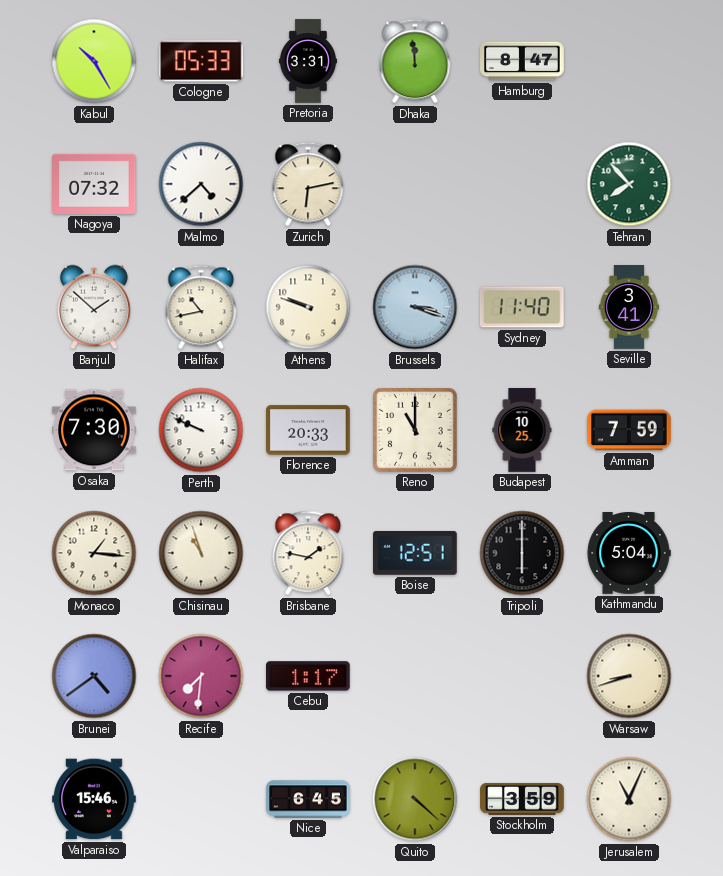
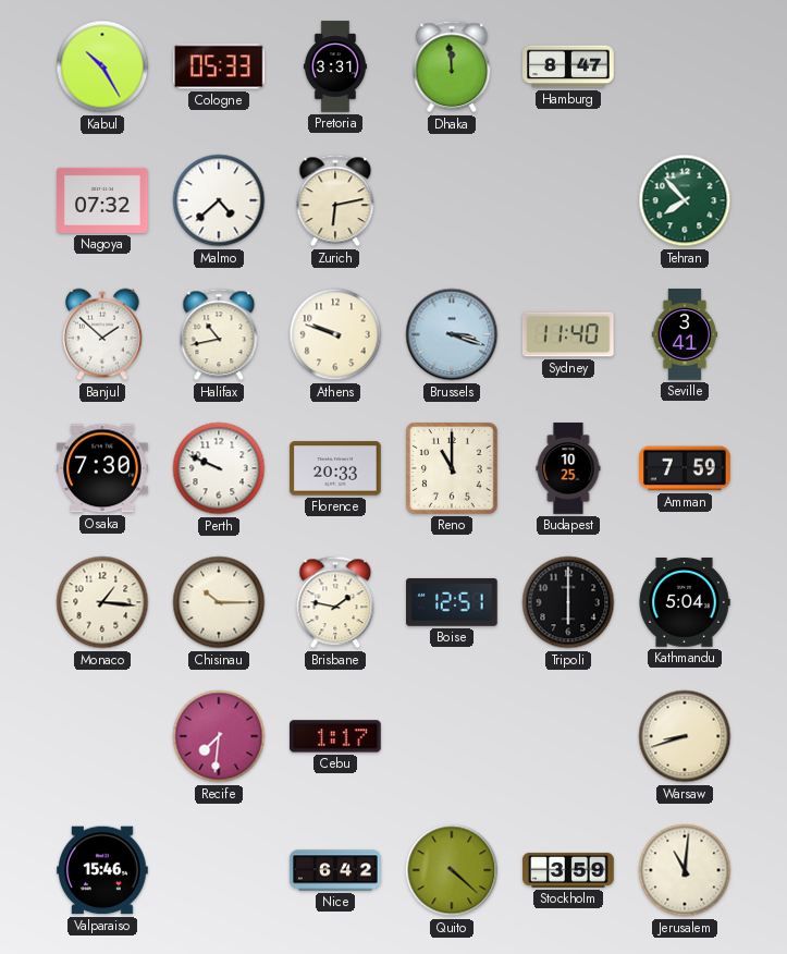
Chisinau: 10:57 -> 10:15
Brunei: 4:39 -> none
Nice: 6:45 -> 6:42
Jerusalem: 11:04 -> 11:01
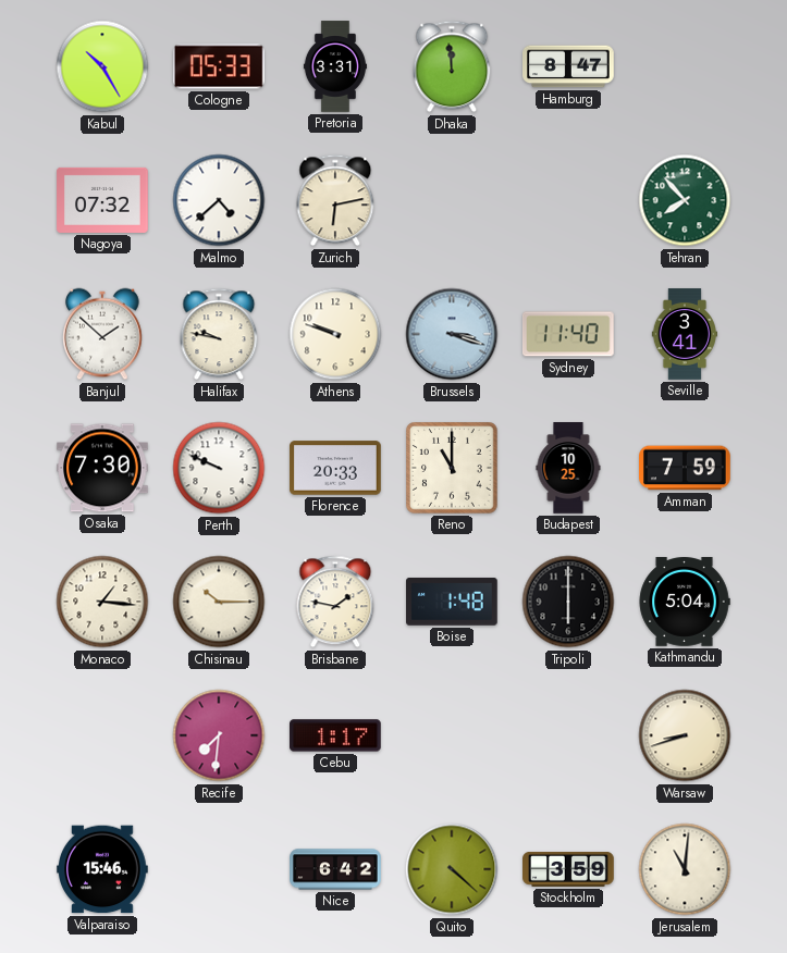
Halifax: 10:43 -> 9:47
Boise: 12:51 -> 1:48
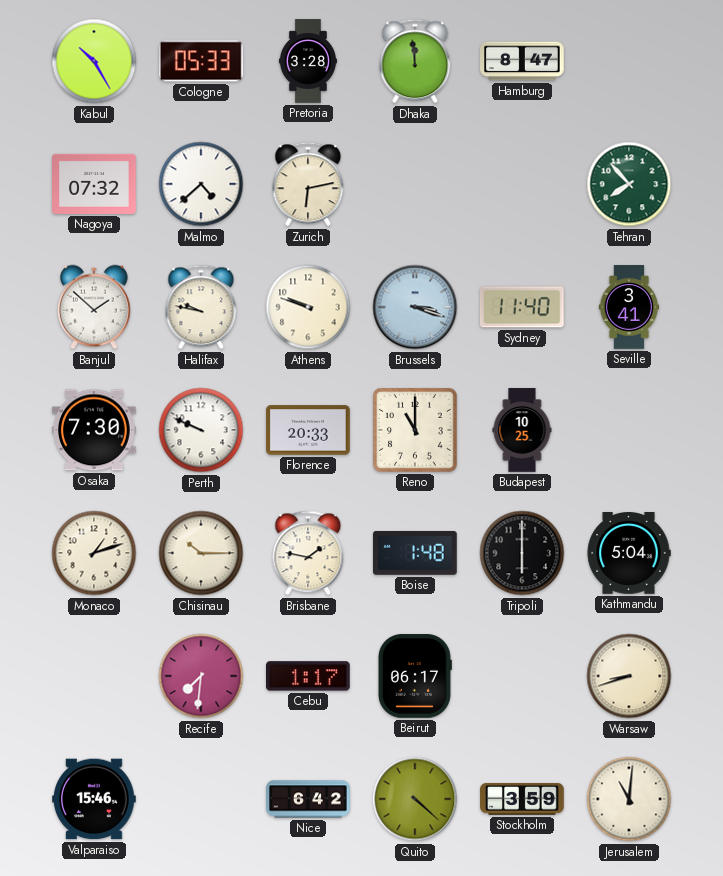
Pretoria: 3:31 -> 3:28
Amman: 7:59 -> none
Monaco: 1:16 -> 1:12
Beirut: none -> 06:17
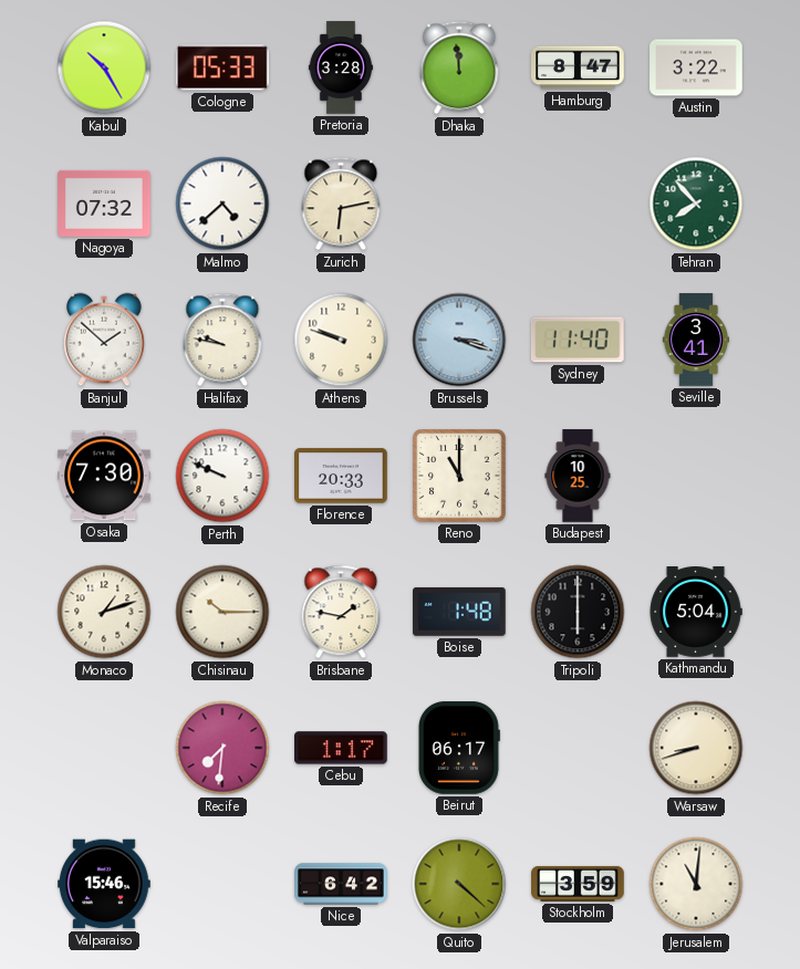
Austin: none -> 3:22
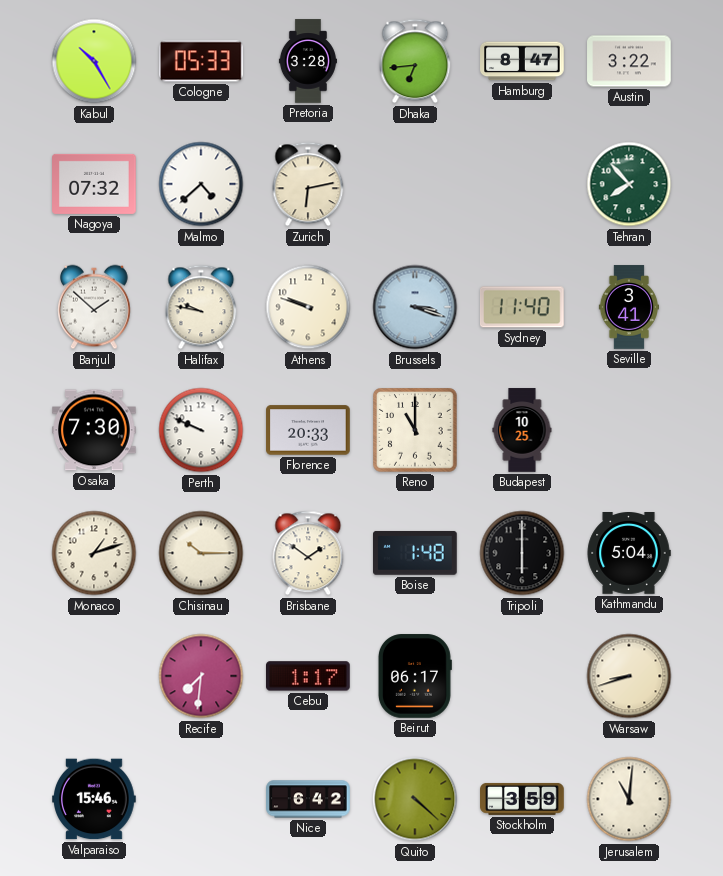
Dhaka: 11:59 -> 6:44
Brisbane: 1:47 -> 1:51
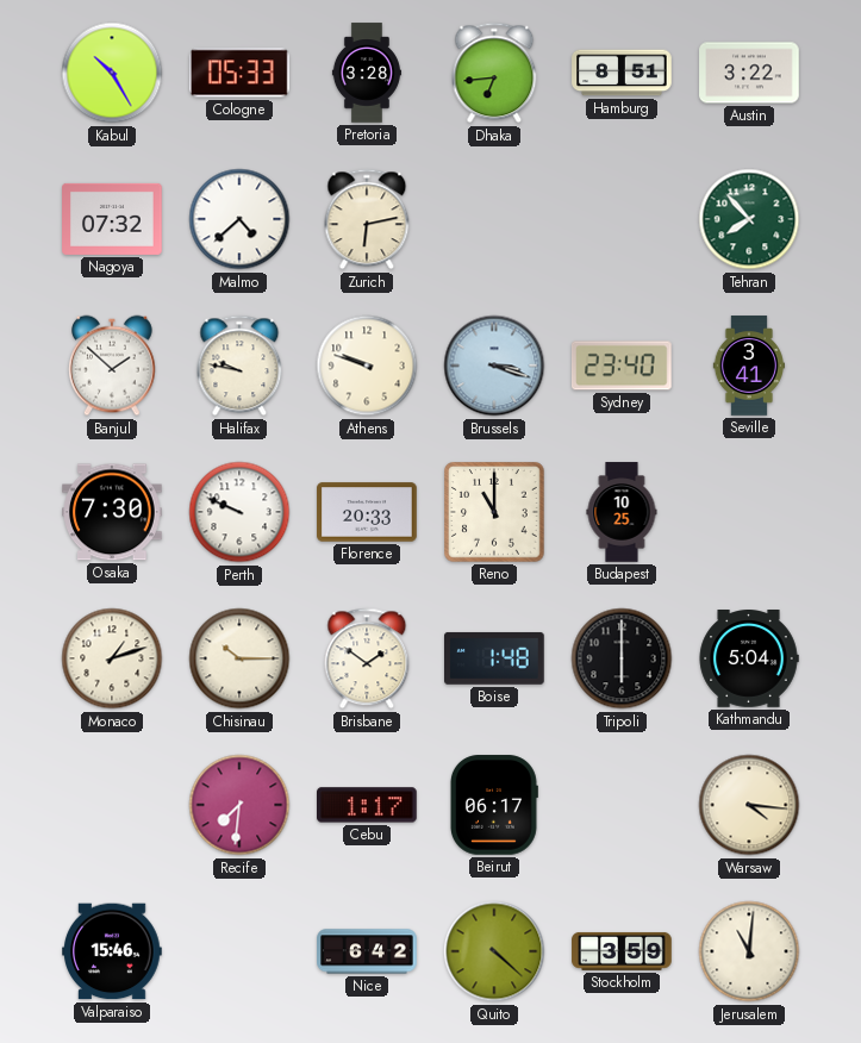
Hamburg: 8:47 -> 8:51
Sydney: 11:40 -> 23:40
Warsaw: 8:42 -> 4:16
